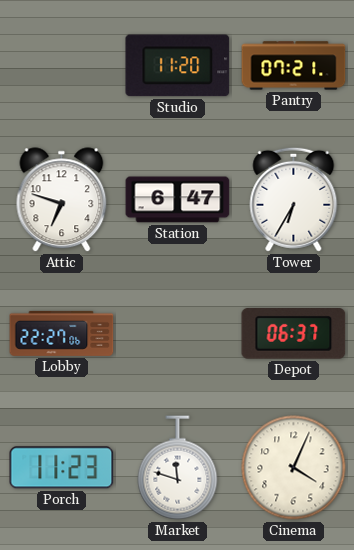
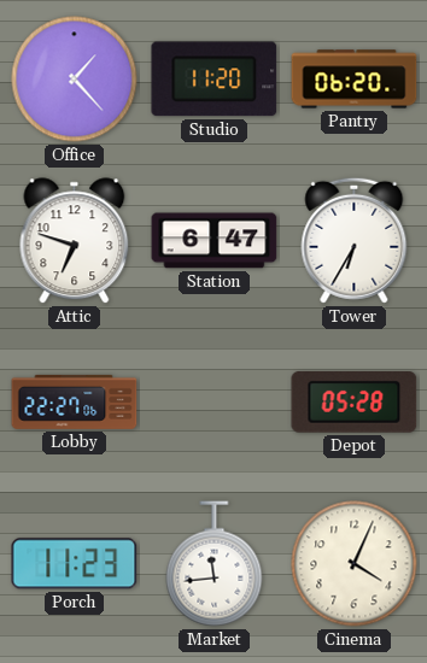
Office: none -> 1:23
Pantry: 07:21 -> 06:20
Depot: 06:37 -> 05:28
Market: 11:48 -> 11:44
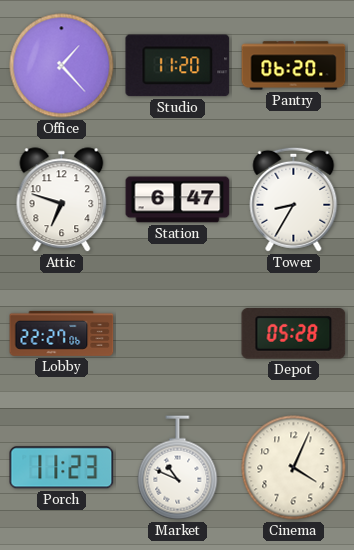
Tower: 6:35 -> 8:35
Market: 11:44 -> 10:49
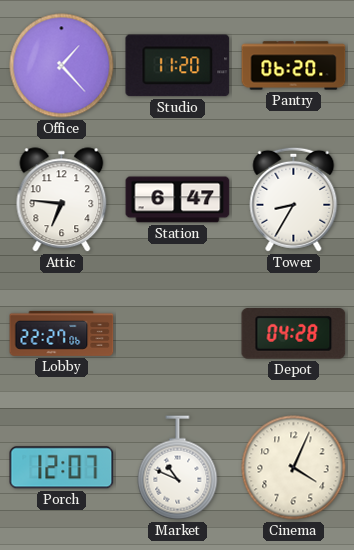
Attic: 6:48 -> 6:46
Depot: 05:28 -> 04:28
Porch: 11:23 -> 12:07
